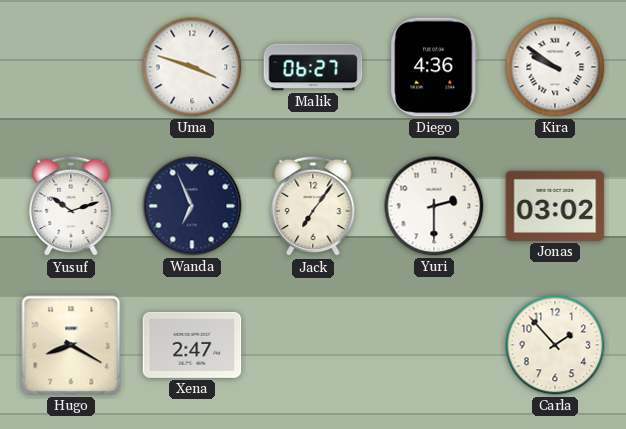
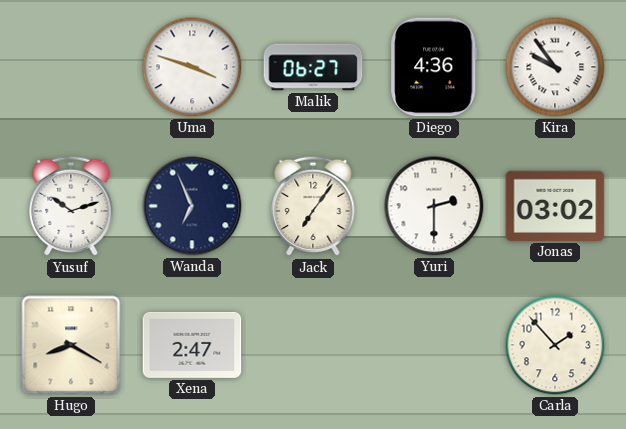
Kira: 9:51 -> 9:54
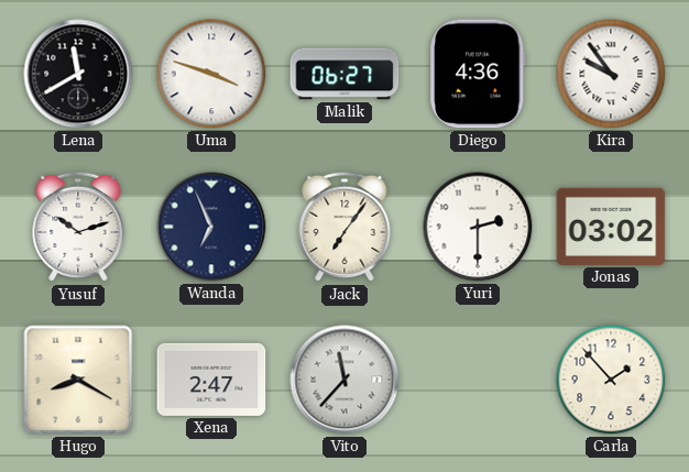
Lena: none -> 11:40
Vito: none -> 11:37
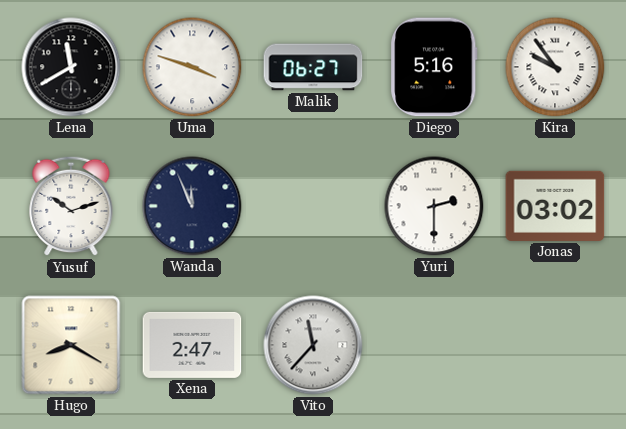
Diego: 4:36 -> 5:16
Wanda: 6:56 -> 11:56
Jack: 7:06 -> none
Carla: 1:53 -> none
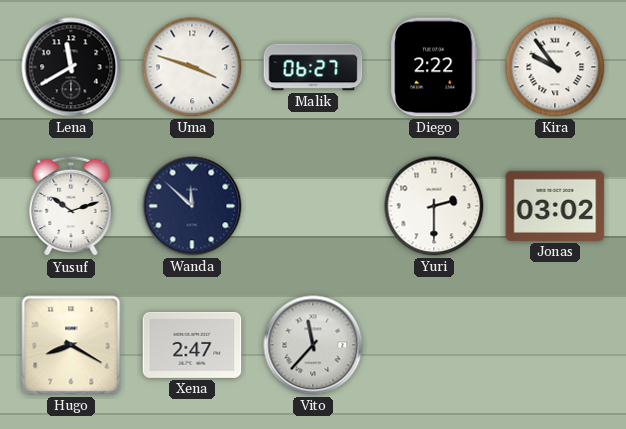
Diego: 5:16 -> 2:22
Wanda: 11:56 -> 11:52
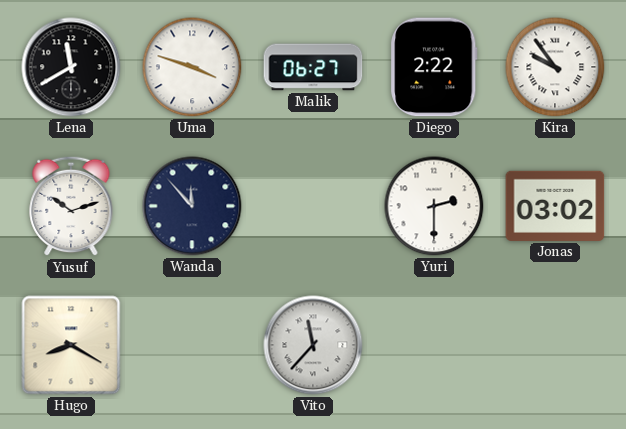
Wanda: 11:52 -> 11:53
Xena: 2:47 -> none
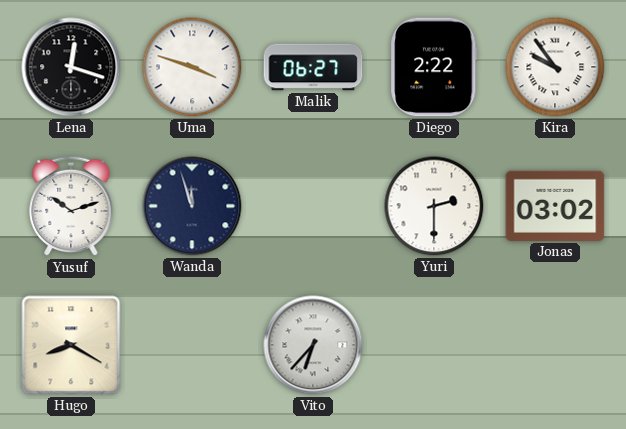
Lena: 11:40 -> 12:18
Wanda: 11:53 -> 11:57
Vito: 11:37 -> 6:37
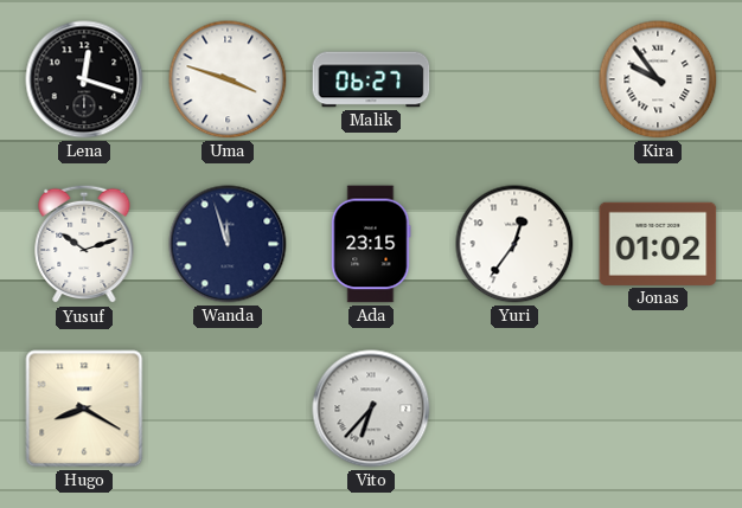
Diego: 2:22 -> none
Ada: none -> 23:15
Yuri: 2:30 -> 12:36
Jonas: 03:02 -> 01:02
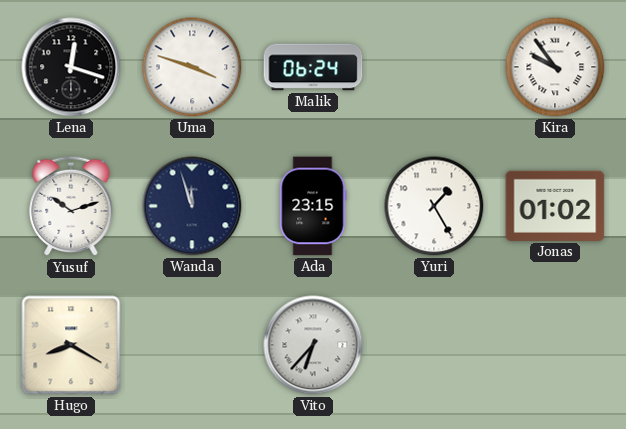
Malik: 06:27 -> 06:24
Yuri: 12:36 -> 1:25
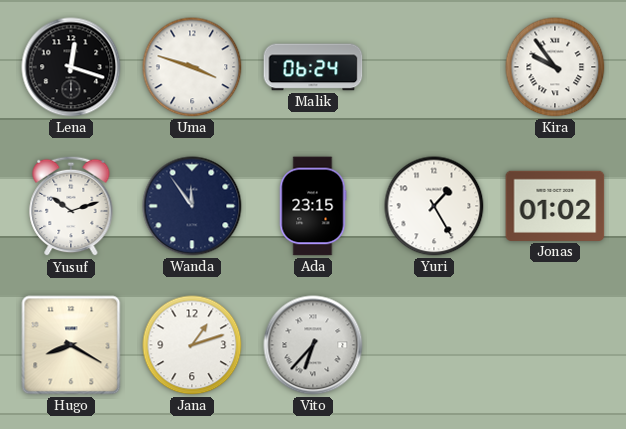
Wanda: 11:57 -> 11:54
Jana: none -> 1:12
